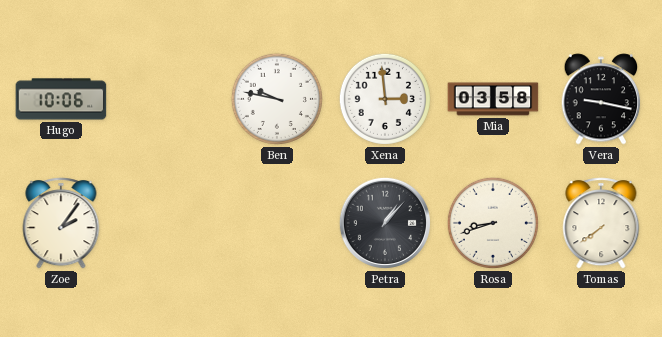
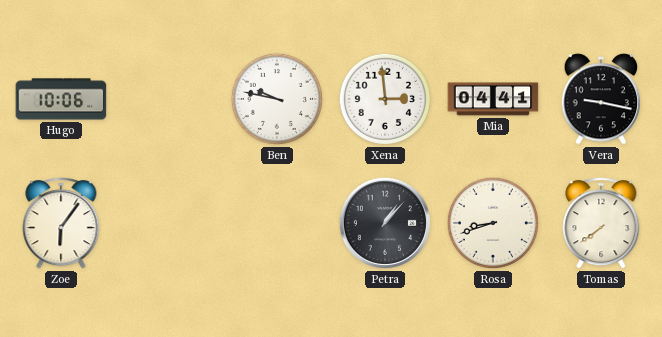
Mia: 03:58 -> 04:41
Zoe: 2:06 -> 6:06
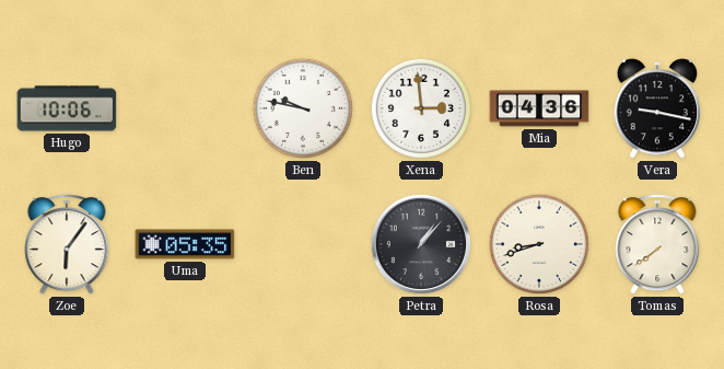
Mia: 04:41 -> 04:36
Uma: none -> 05:35
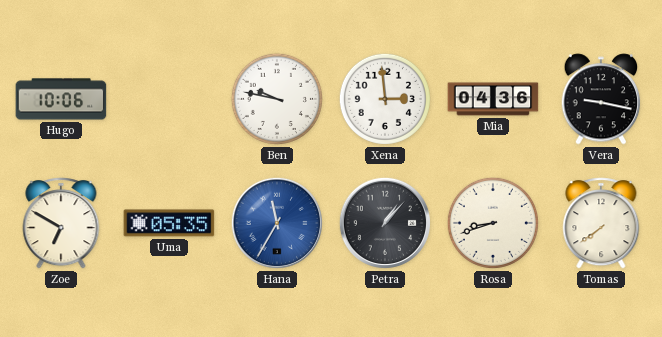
Zoe: 6:06 -> 6:50
Hana: none -> 11:35
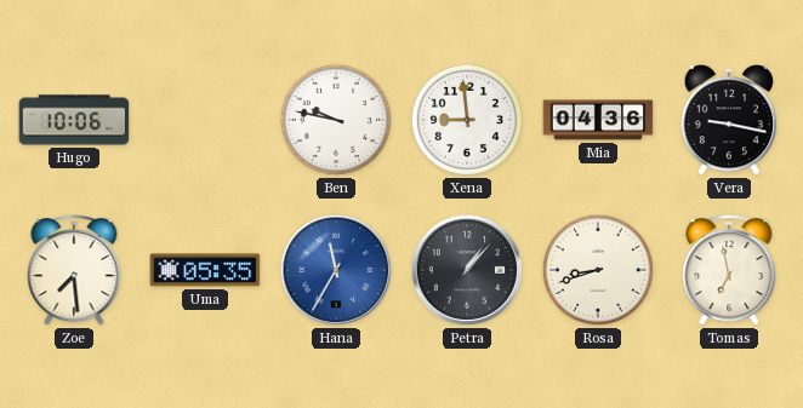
Xena: 2:59 -> 8:59
Zoe: 6:50 -> 7:29
Tomas: 7:39 -> 6:58
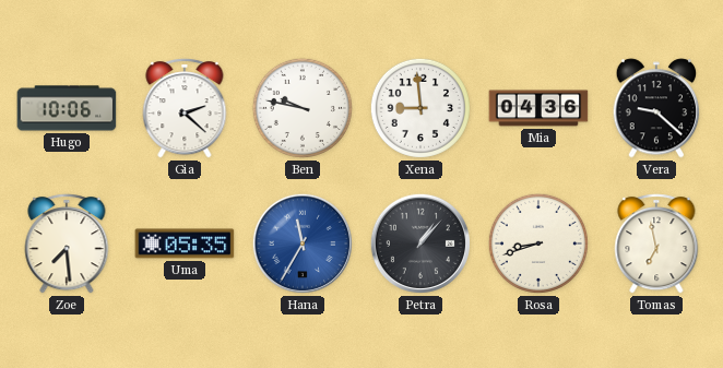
Gia: none -> 2:22
Vera: 9:17 -> 9:22
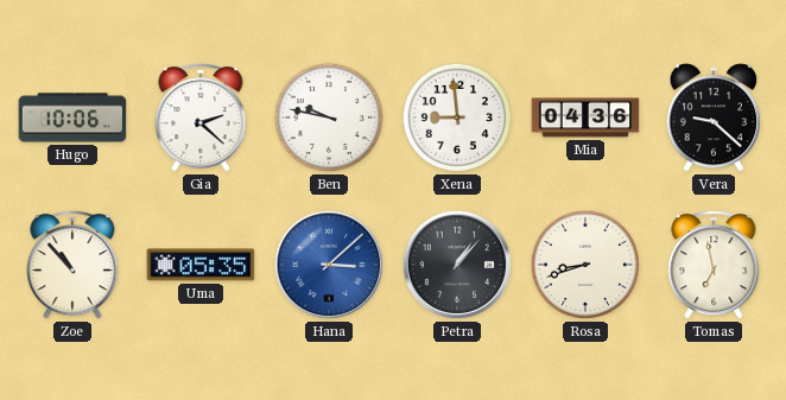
Zoe: 7:29 -> 10:53
Hana: 11:35 -> 3:08
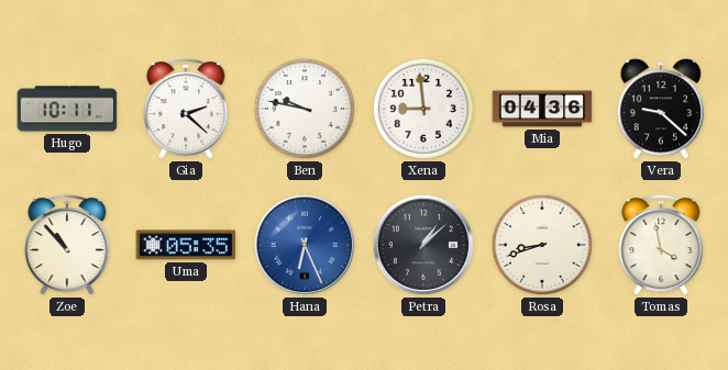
Hugo: 10:06 -> 10:11
Hana: 3:08 -> 6:26
Petra: 1:07 -> 1:08
Tomas: 6:58 -> 3:58
